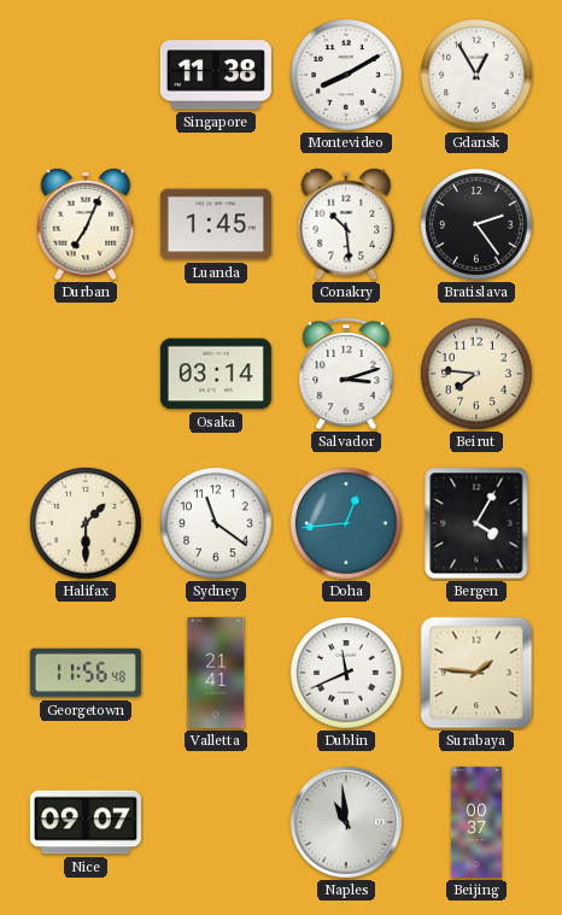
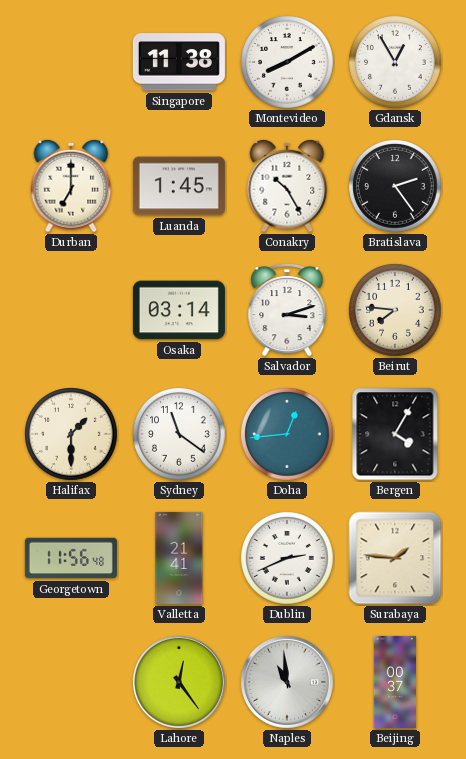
Durban: 7:04 -> 7:00
Conakry: 10:29 -> 10:25
Dublin: 11:41 -> 2:41
Nice: 09:07 -> none
Lahore: none -> 12:24
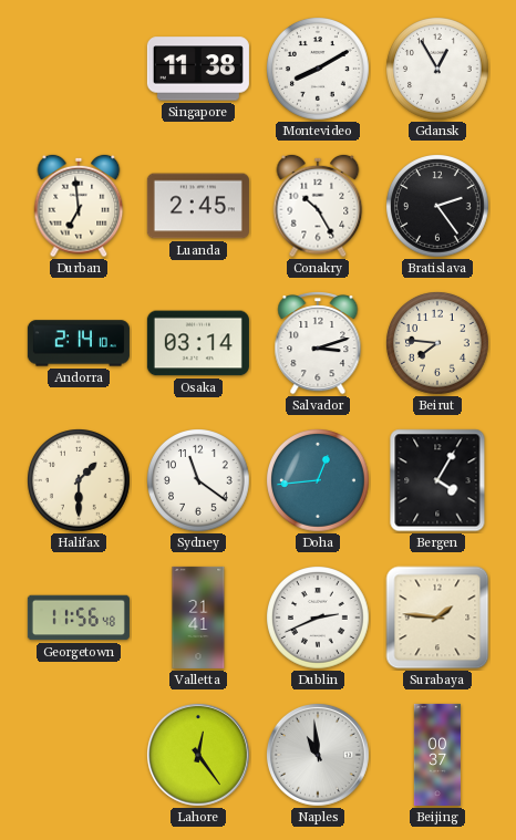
Durban: 7:00 -> 6:59
Luanda: 1:45 -> 2:45
Andorra: none -> 2:14
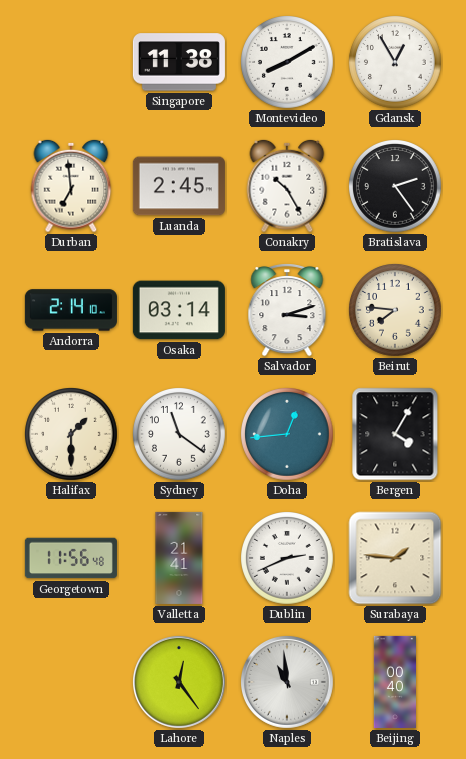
Beijing: 00:37 -> 00:40
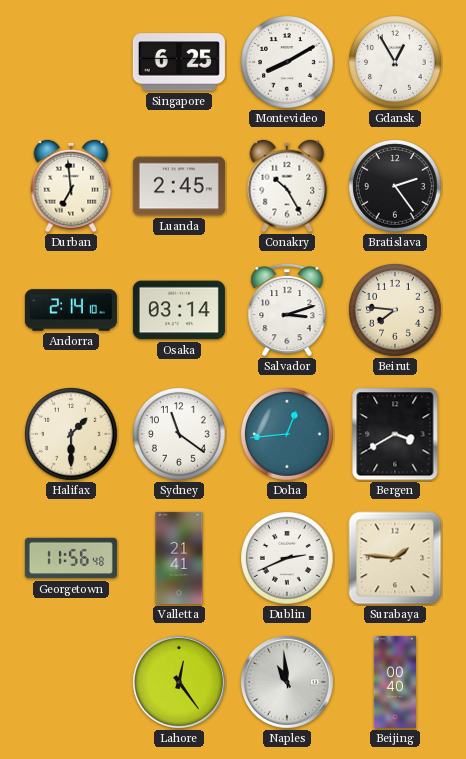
Singapore: 11:38 -> 6:25
Bergen: 4:05 -> 3:40
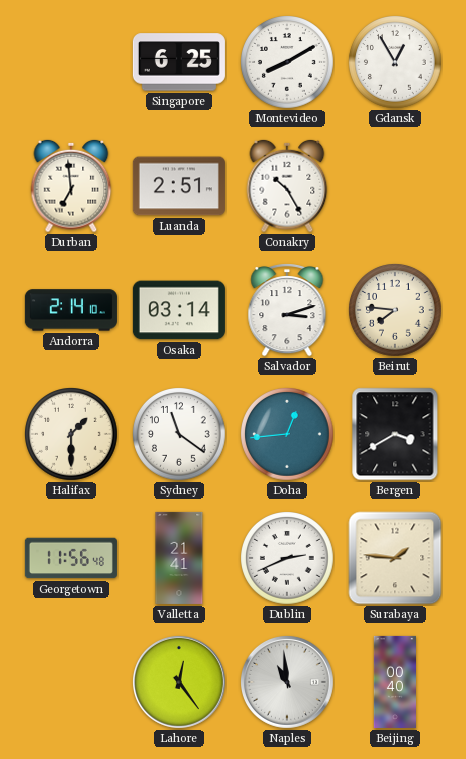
Luanda: 2:45 -> 2:51
Bratislava: 2:24 -> none
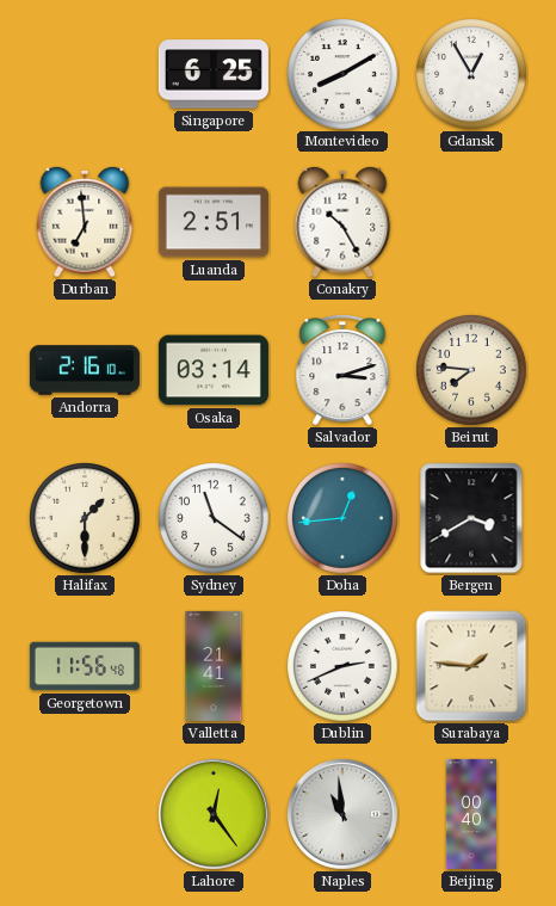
Andorra: 2:14 -> 2:16
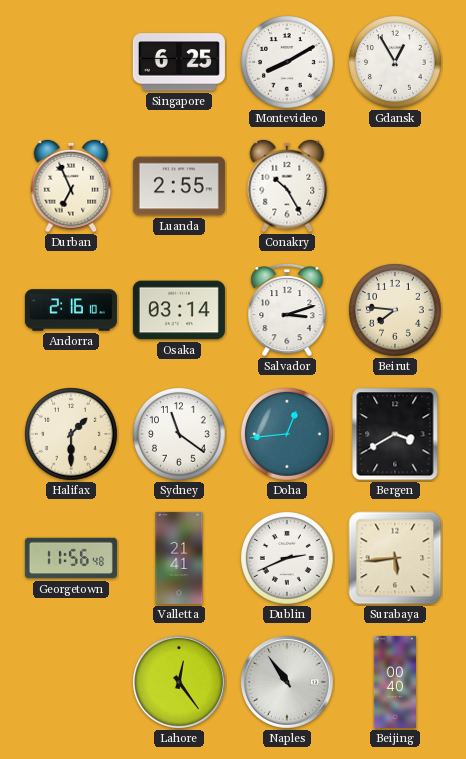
Durban: 6:59 -> 6:56
Luanda: 2:51 -> 2:55
Surabaya: 1:46 -> 5:44
Naples: 10:59 -> 10:54
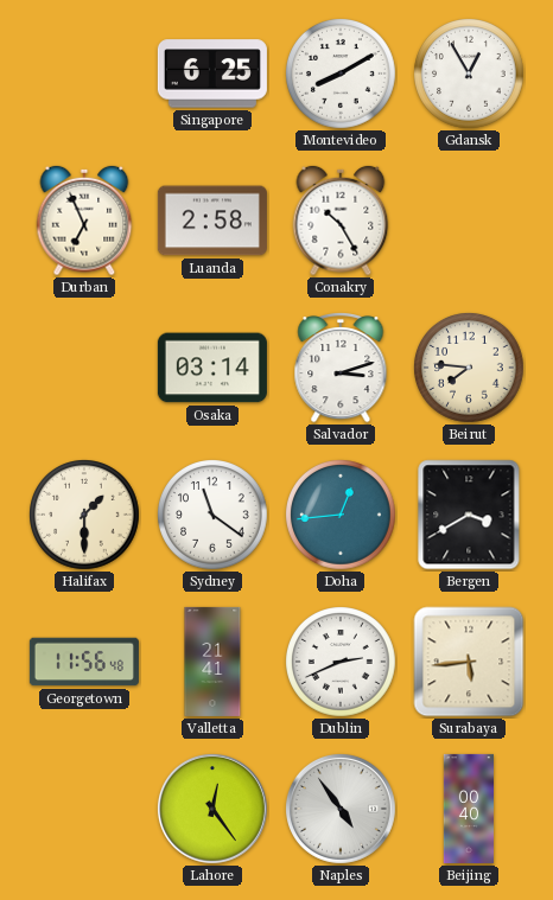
Luanda: 2:55 -> 2:58
Andorra: 2:16 -> none
Naples: 10:54 -> 4:54
